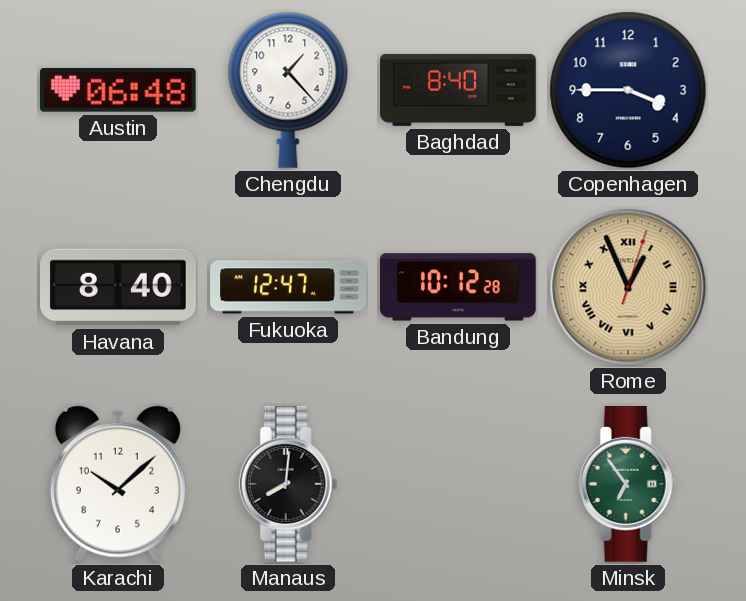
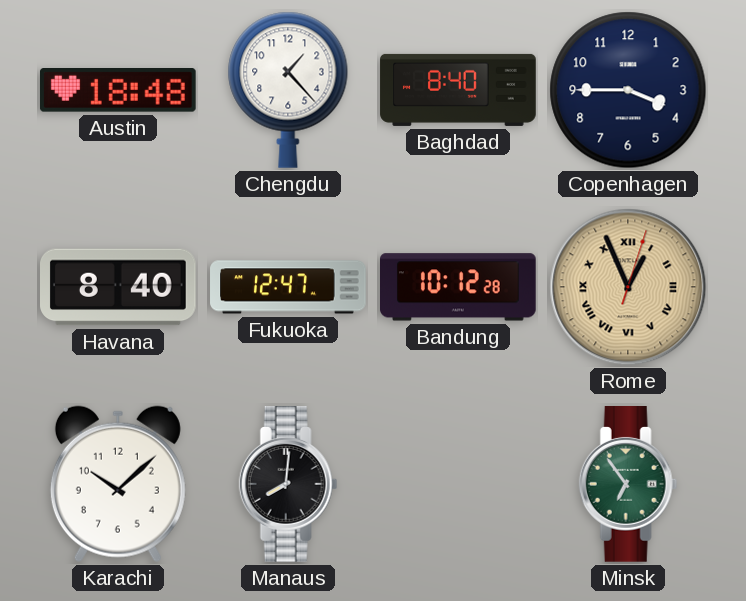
Austin: 06:48 -> 18:48
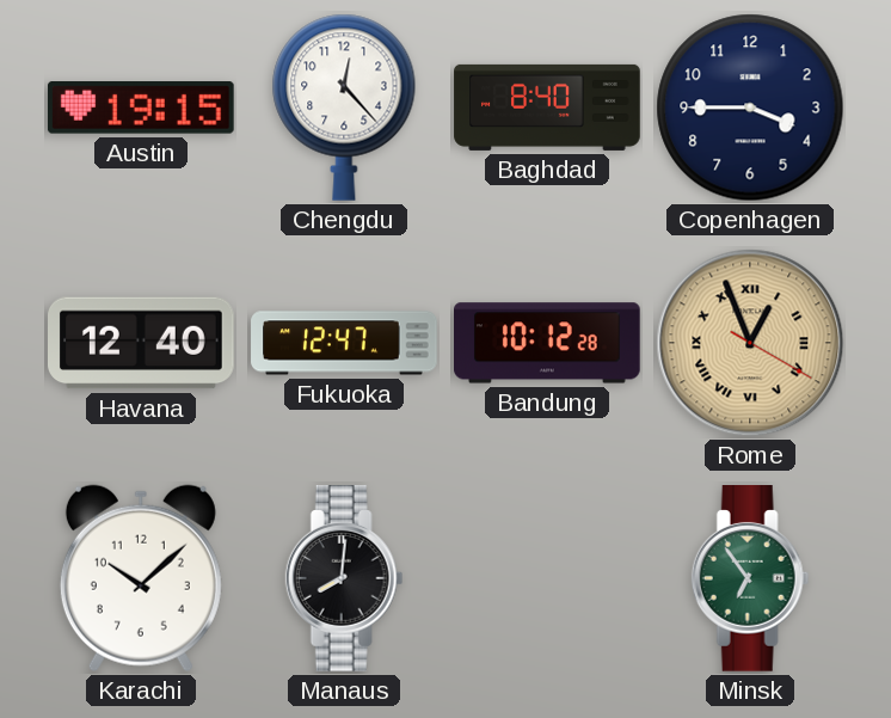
Austin: 18:48 -> 19:15
Chengdu: 1:23 -> 12:23
Havana: 8:40 -> 12:40
Rome: 12:56:03 -> 12:56:20
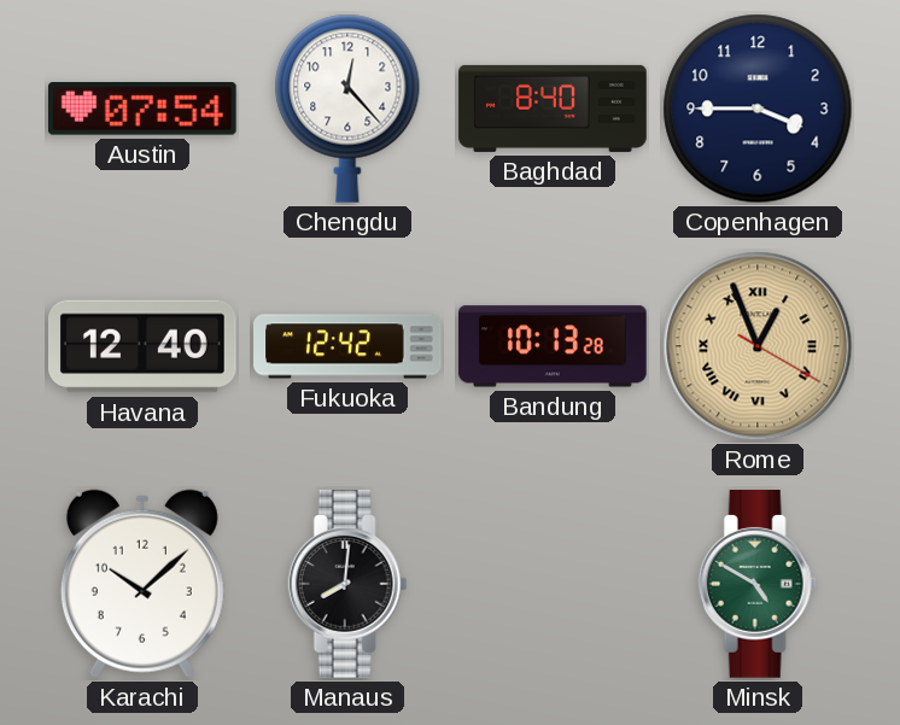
Austin: 19:15 -> 07:54
Fukuoka: 12:47 -> 12:42
Bandung: 10:12 -> 10:13
Minsk: 6:54 -> 4:50
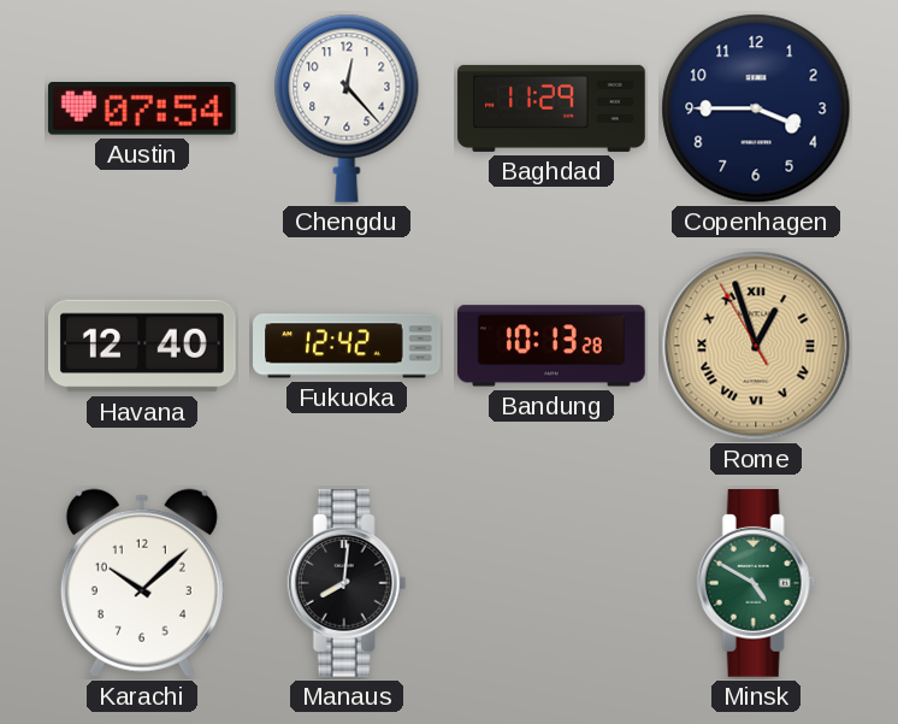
Baghdad: 8:40 -> 11:29
Rome: 12:56:20 -> 12:56:55
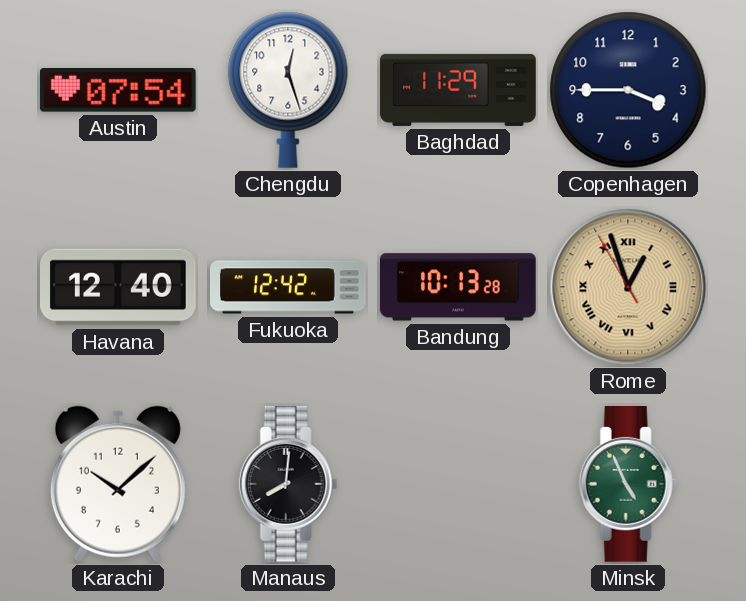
Chengdu: 12:23 -> 12:27
Minsk: 4:50 -> 4:56
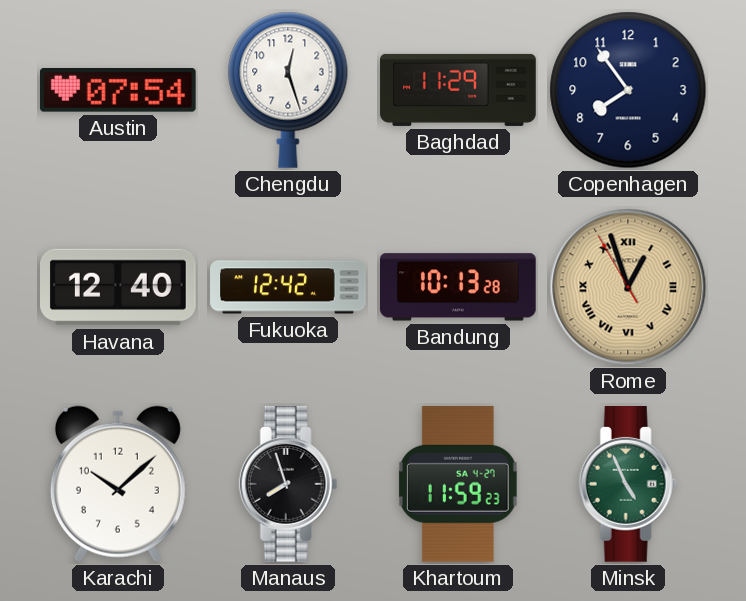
Copenhagen: 3:45 -> 7:54
Manaus: 8:01 -> 7:57
Khartoum: none -> 11:59
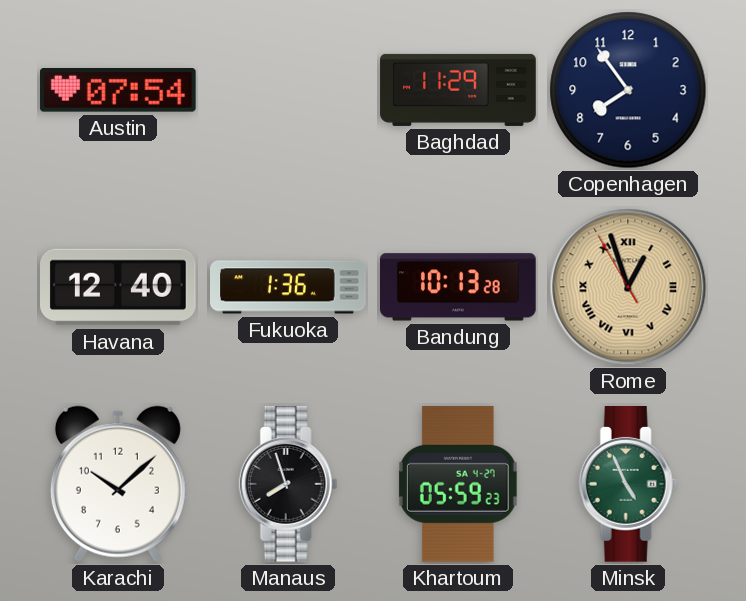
Chengdu: 12:27 -> none
Fukuoka: 12:42 -> 1:36
Khartoum: 11:59 -> 05:59
